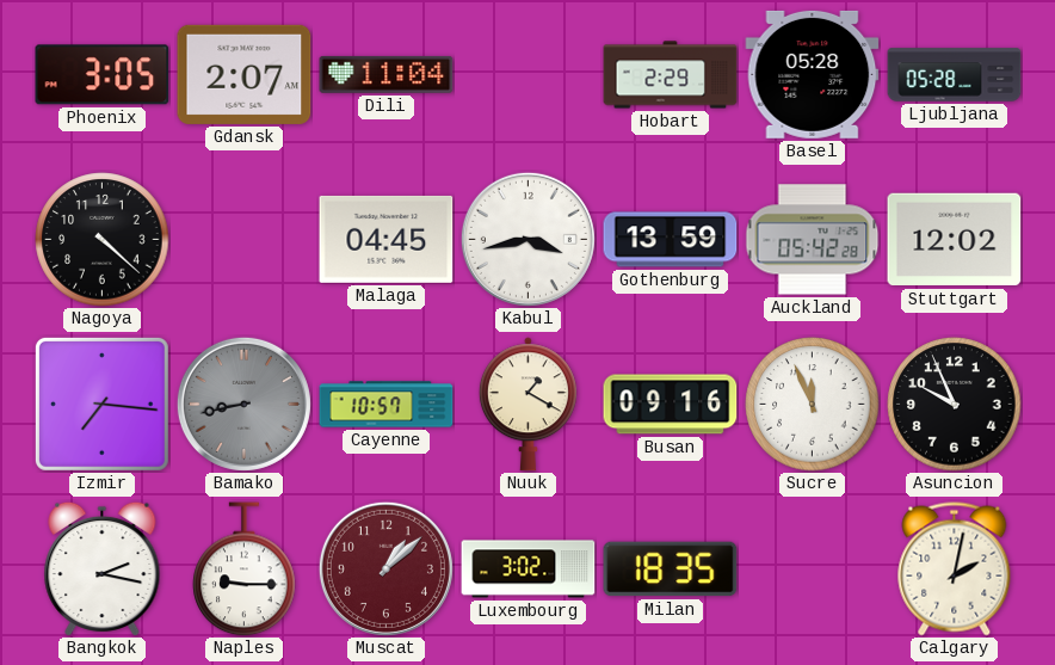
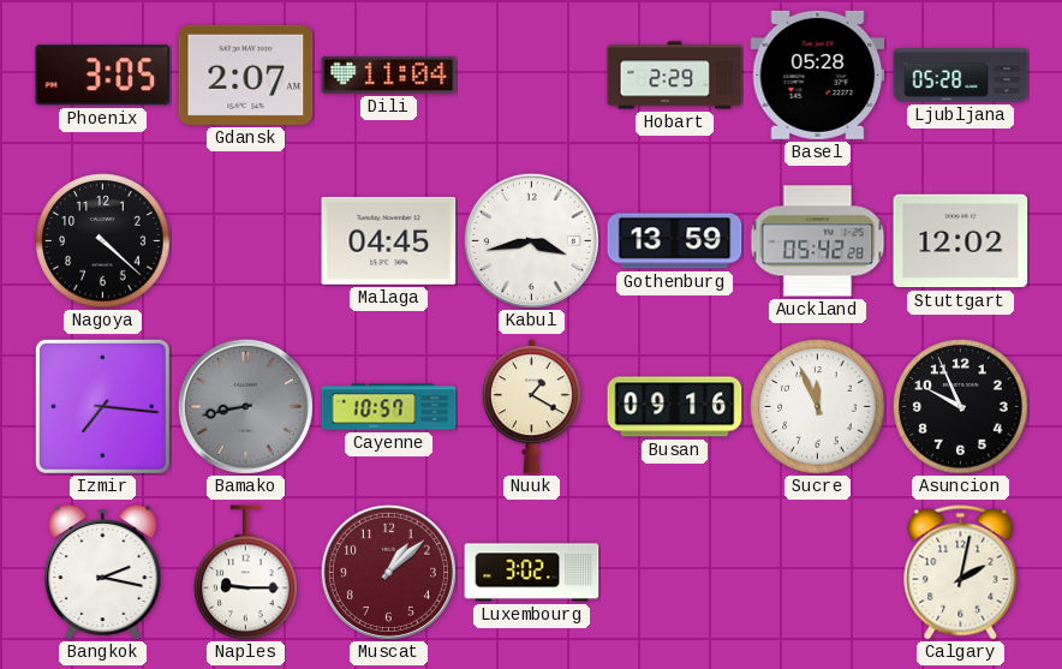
Milan: 18:35 -> none
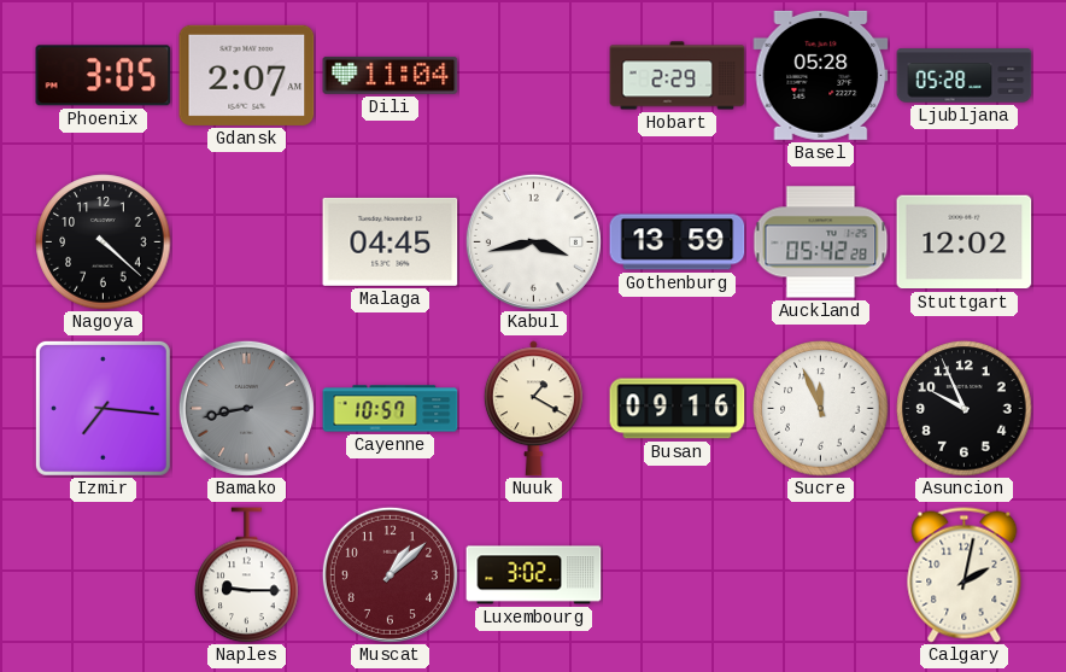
Bangkok: 2:17 -> none
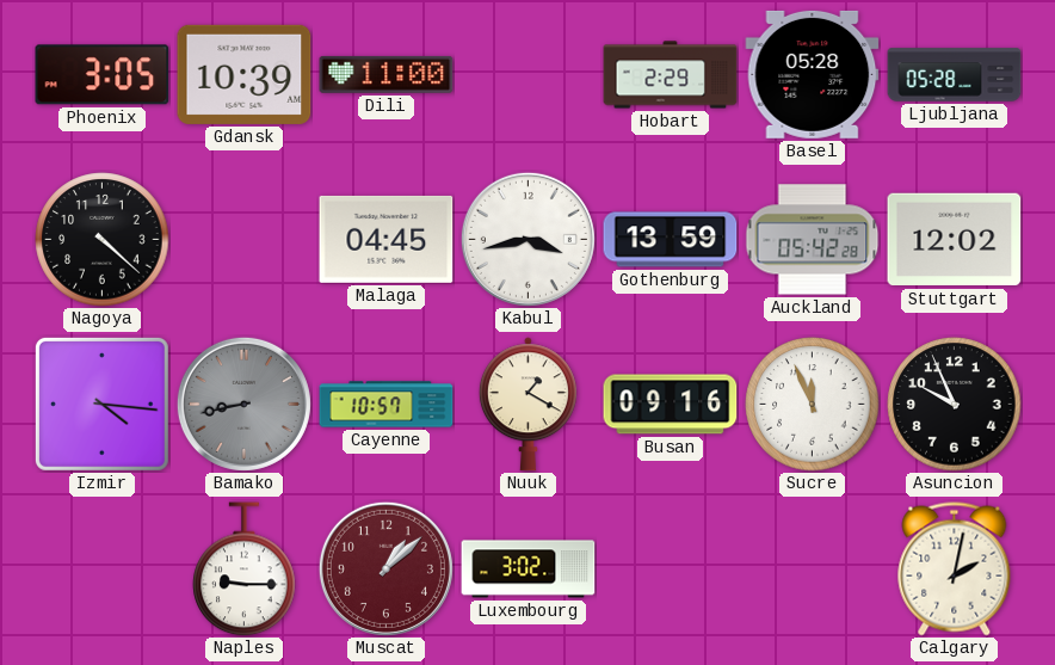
Gdansk: 2:07 -> 10:39
Dili: 11:04 -> 11:00
Izmir: 7:16 -> 4:16
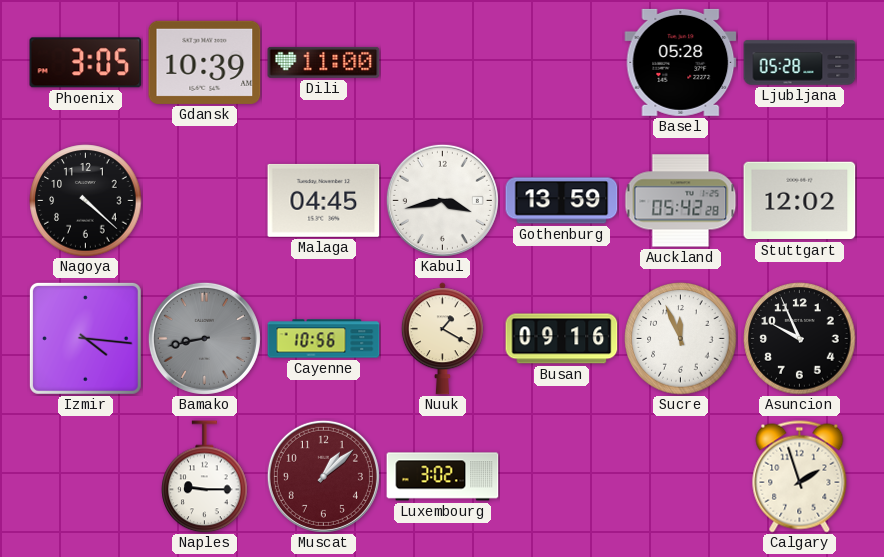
Hobart: 2:29 -> none
Cayenne: 10:57 -> 10:56
Calgary: 2:02 -> 1:57
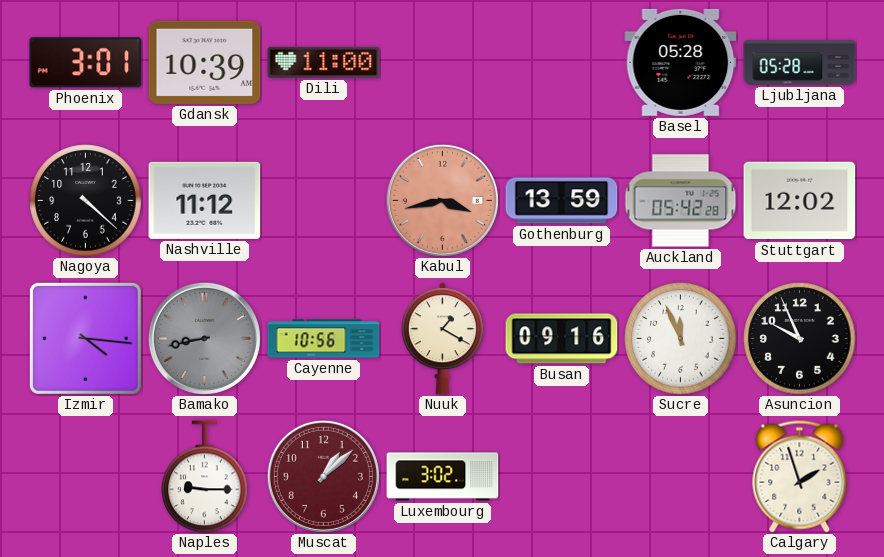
Phoenix: 3:05 -> 3:01
Nashville: none -> 11:12
Malaga: 04:45 -> none
Kabul dial: white -> salmon
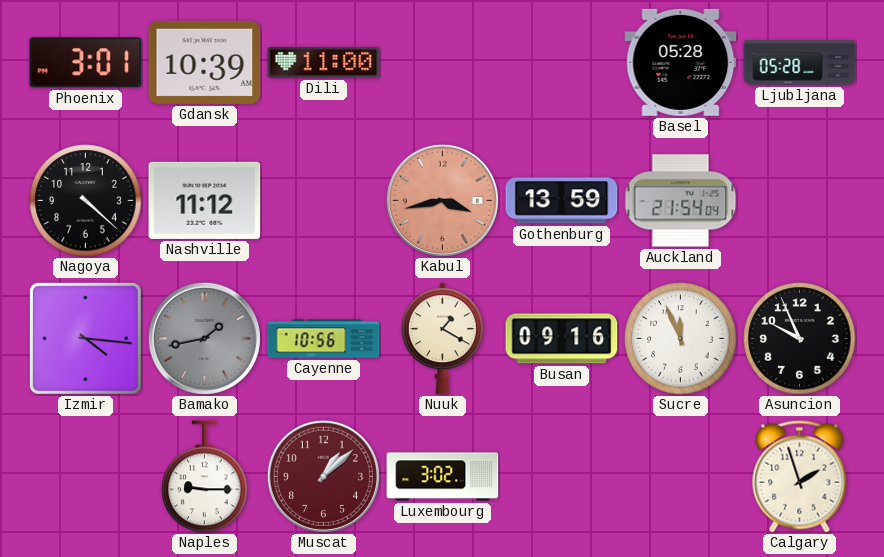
Auckland: 05:42 -> 21:54
Stuttgart: 12:02 -> none
Bamako: 8:43 -> 1:43
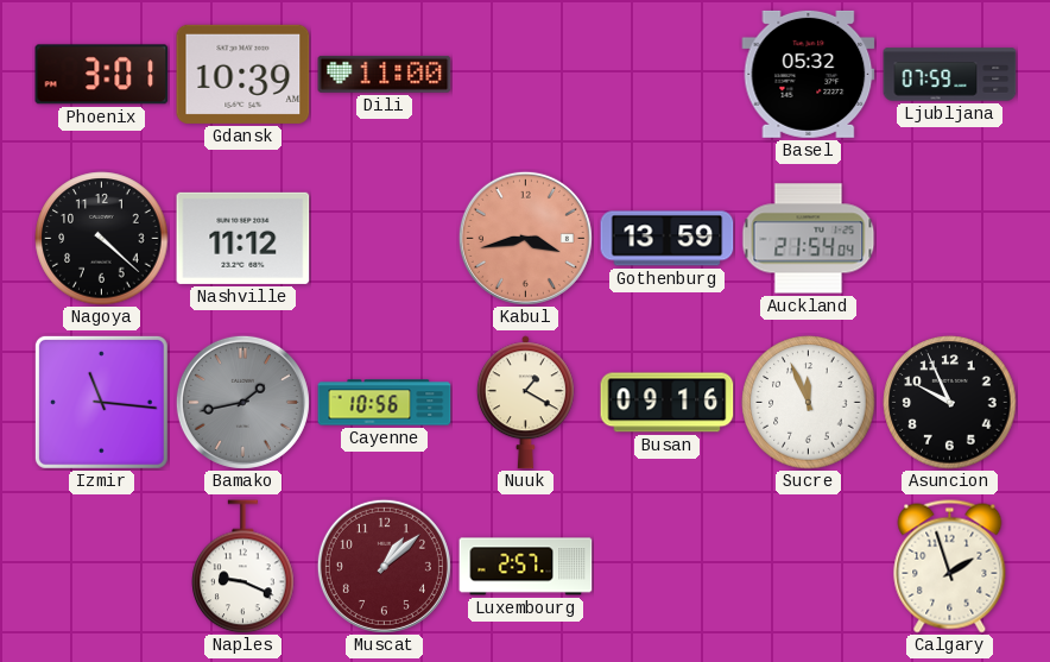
Basel: 05:28 -> 05:32
Ljubljana: 05:28 -> 07:59
Izmir: 4:16 -> 11:16
Naples: 9:15 -> 9:19
Luxembourg: 3:02 -> 2:57
